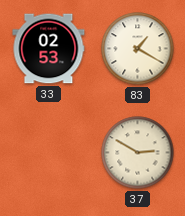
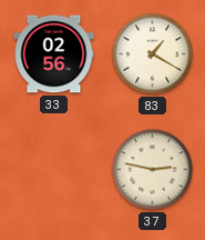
33: 02:53 -> 02:56
37: 2:50 -> 2:47
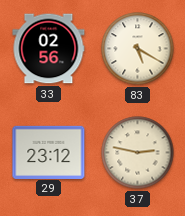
83: 1:20 -> 5:20
29: none -> 23:12
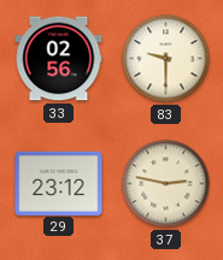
83: 5:20 -> 9:30
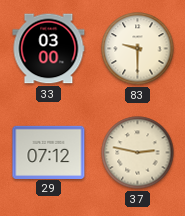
33: 02:56 -> 03:00
29: 23:12 -> 07:12
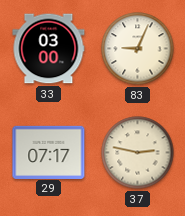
83: 9:30 -> 9:04
29: 07:12 -> 07:17
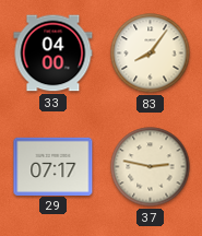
33: 03:00 -> 04:00
83: 9:04 -> 8:06
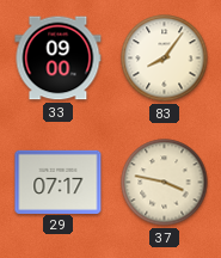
33: 04:00 -> 09:00
37: 2:47 -> 3:47
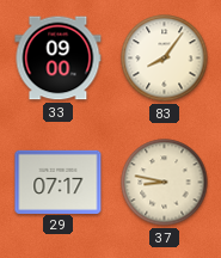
37: 3:47 -> 8:47
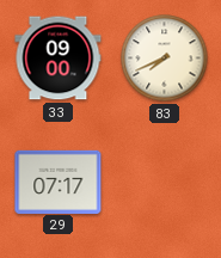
83: 8:06 -> 7:41
37: 8:47 -> none
